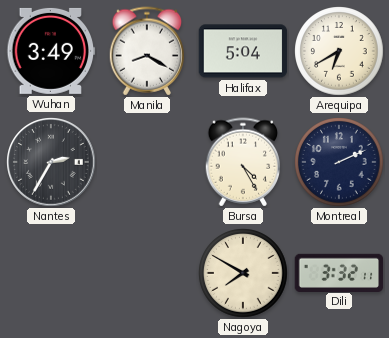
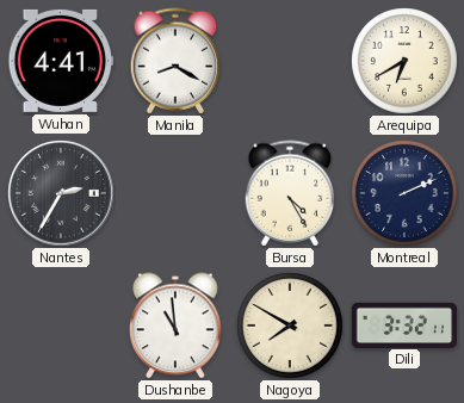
Wuhan: 3:49 -> 4:41
Halifax: 5:04 -> none
Dushanbe: none -> 10:59
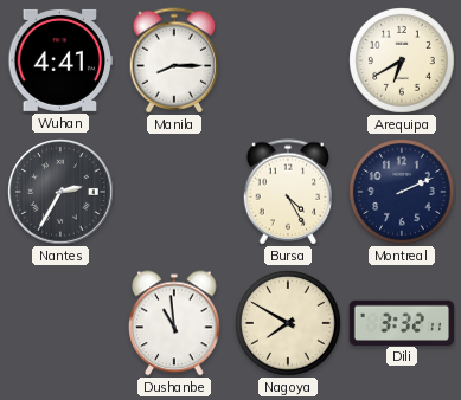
Manila: 8:20 -> 8:15
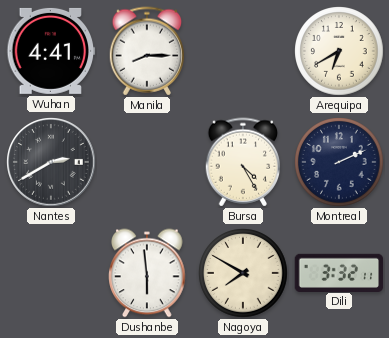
Nantes: 2:35 -> 2:40
Dushanbe: 10:59 -> 5:59
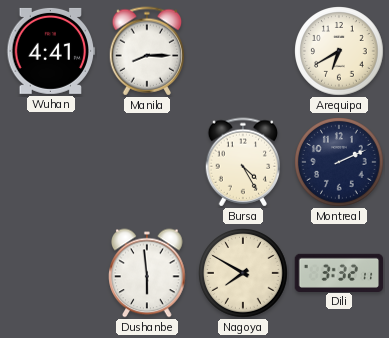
Nantes: 2:40 -> none
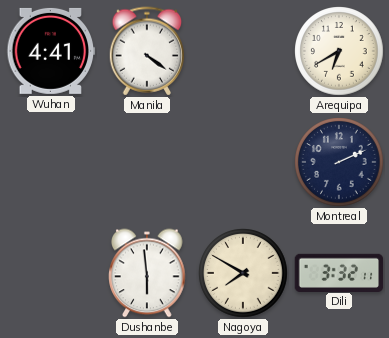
Manila: 8:15 -> 4:21
Bursa: 4:25 -> none
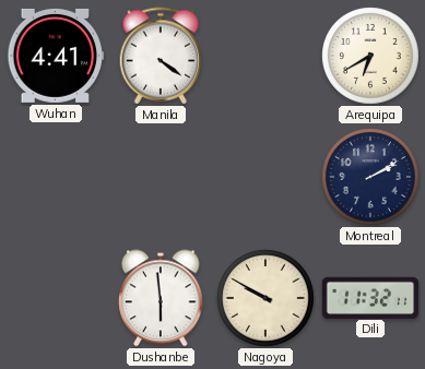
Montreal: 2:11 -> 2:10
Nagoya: 7:50 -> 9:50
Dili: 3:32 -> 11:32
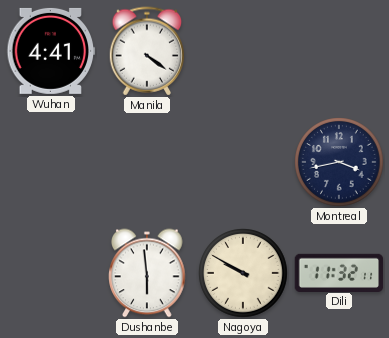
Arequipa: 6:40 -> none
Montreal: 2:10 -> 3:43
